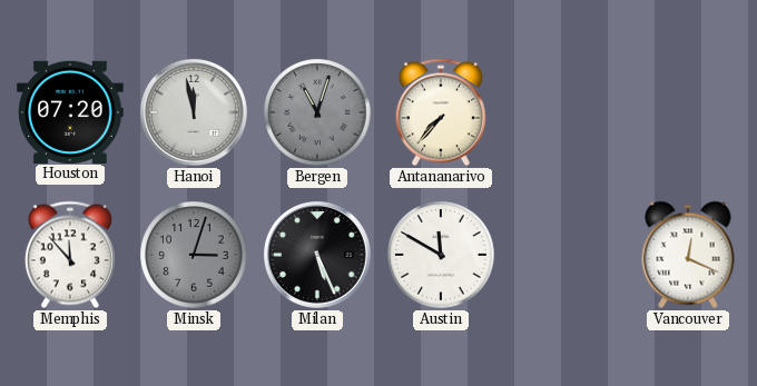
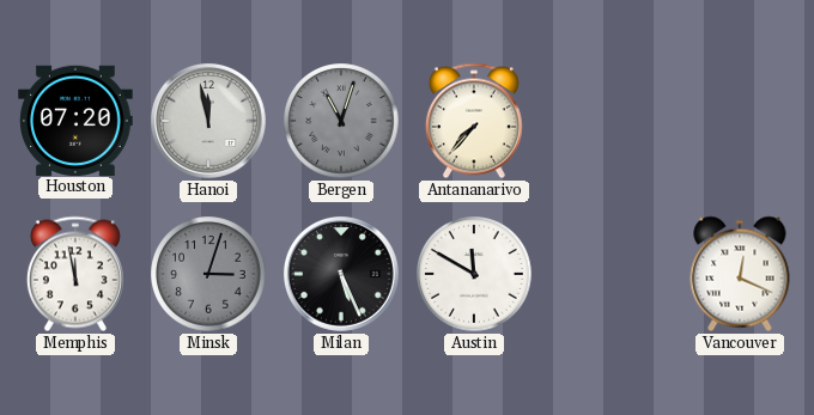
Memphis: 11:53 -> 11:58
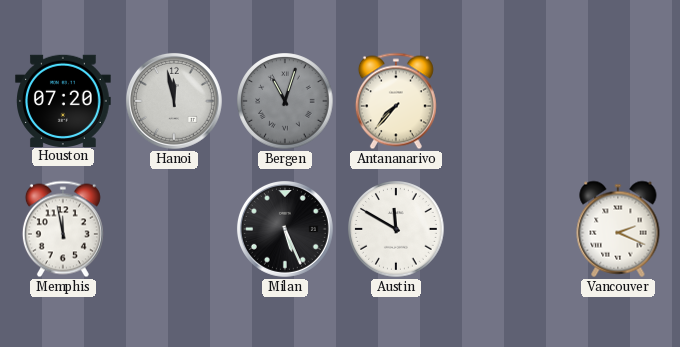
Minsk: 3:03 -> none
Vancouver: 12:19 -> 2:19
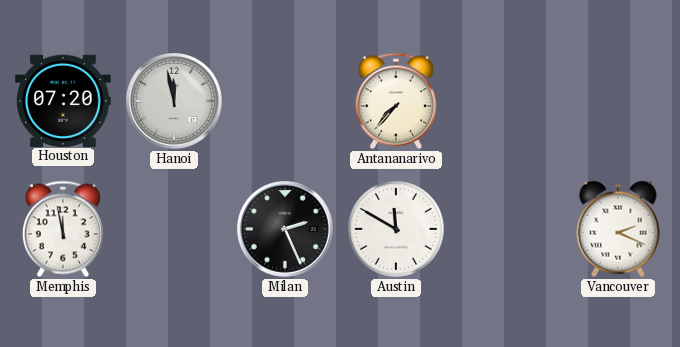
Bergen: 11:03 -> none
Milan: 5:26 -> 2:26
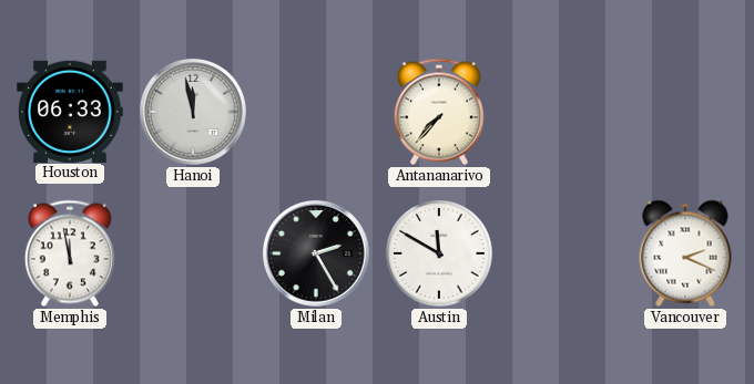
Houston: 07:20 -> 06:33
Milan: 2:26 -> 2:25
